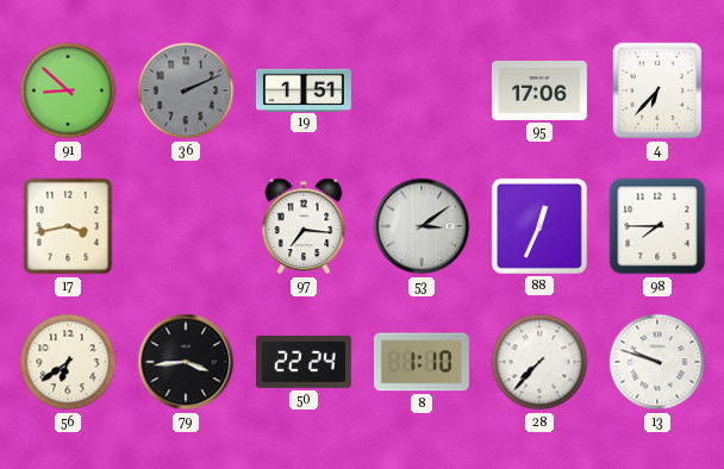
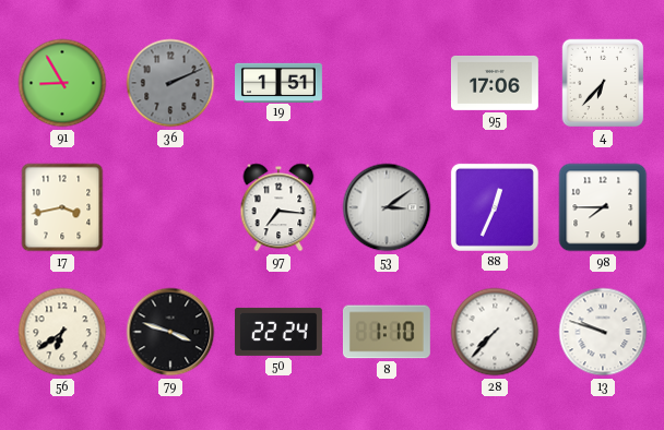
91: 8:52 -> 8:55
79: 3:44 -> 3:48
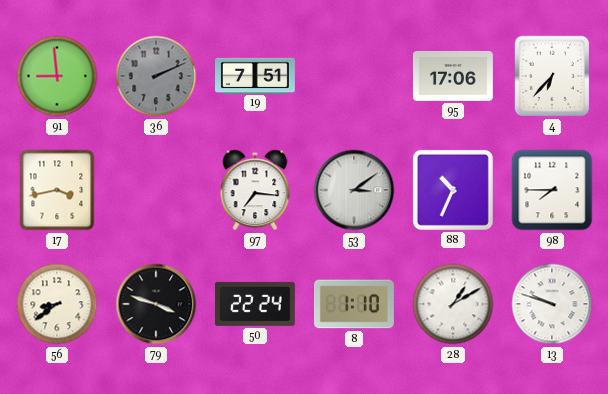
91: 8:55 -> 8:59
19: 1:51 -> 7:51
88: 12:34 -> 10:34
56: 6:39 -> 8:39
28: 7:37 -> 1:10
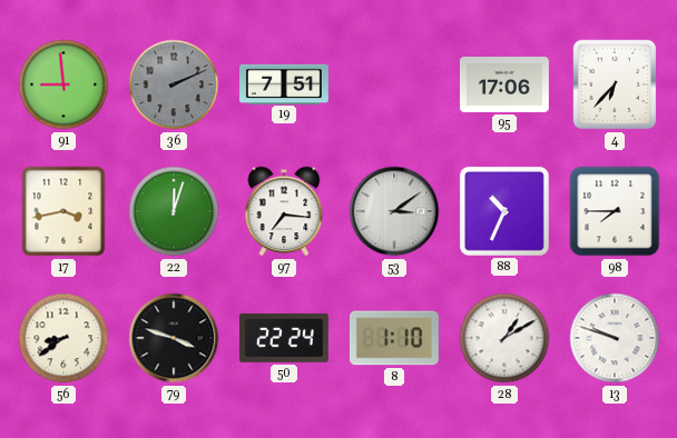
22: none -> 12:03
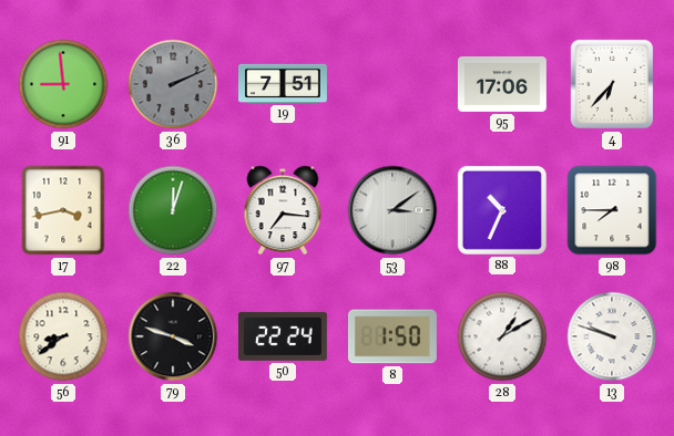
8: 1:10 -> 1:50
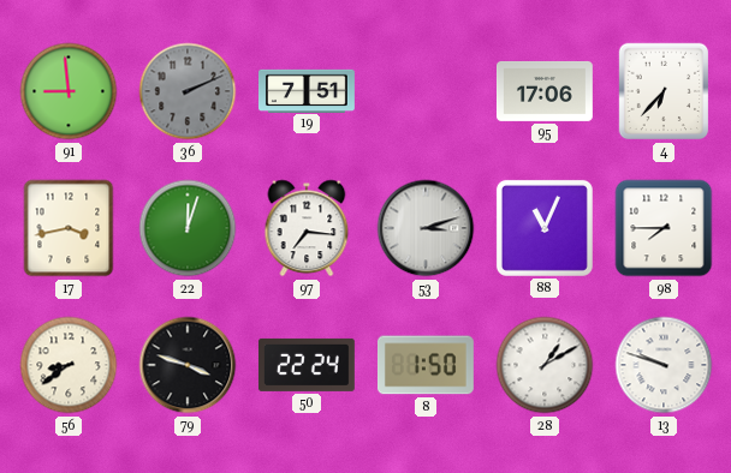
53: 3:09 -> 3:12
88: 10:34 -> 11:04
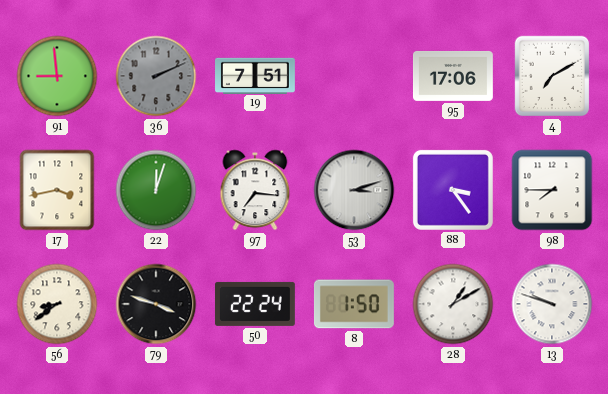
4: 6:37 -> 7:10
88: 11:04 -> 3:24
